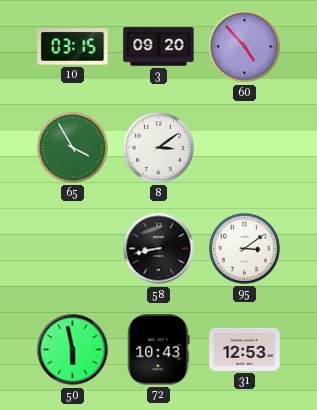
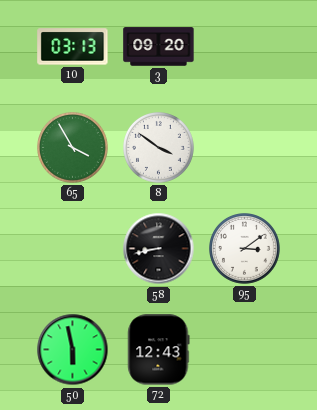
10: 03:15 -> 03:13
60: 4:53 -> none
8: 3:09 -> 3:51
72: 10:43 -> 12:43
31: 12:53 -> none
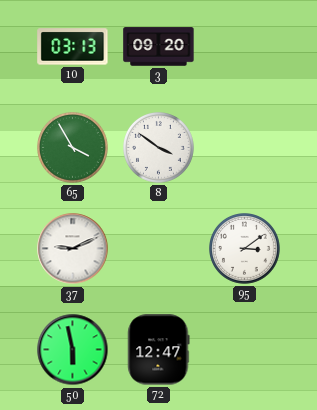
37: none -> 9:11
58: 8:43 -> none
72: 12:43 -> 12:47
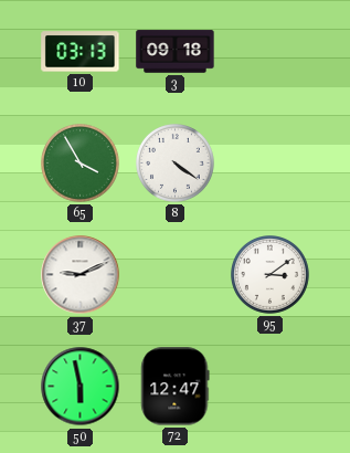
3: 09:20 -> 09:18
8: 3:51 -> 4:21
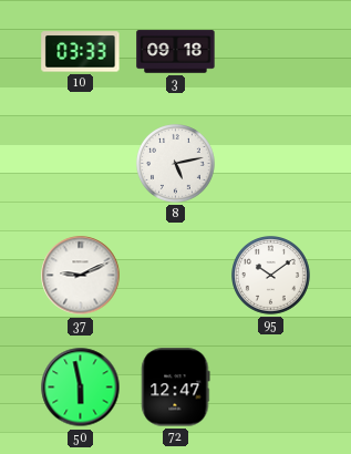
10: 03:13 -> 03:33
65: 3:55 -> none
8: 4:21 -> 5:13
95: 3:09 -> 10:09
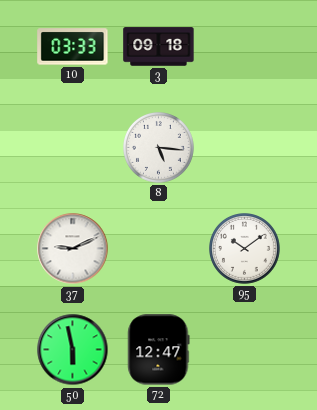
8: 5:13 -> 5:16
